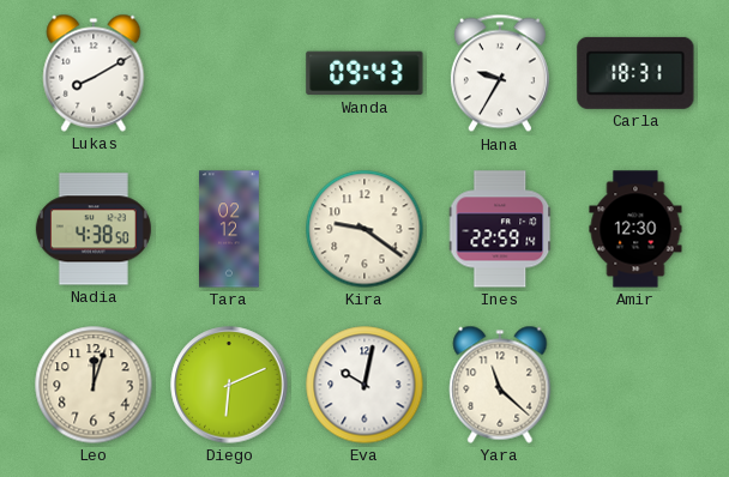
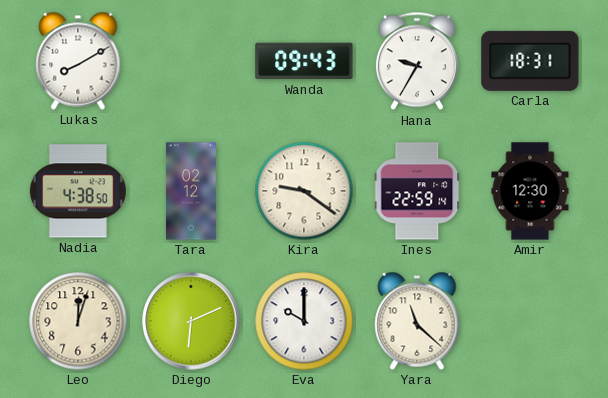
Eva: 10:02 -> 10:00
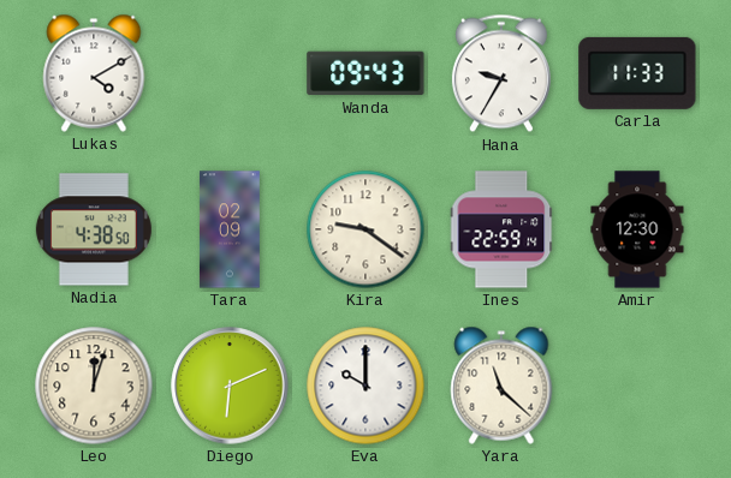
Lukas: 8:10 -> 4:10
Carla: 18:31 -> 11:33
Tara: 02:12 -> 02:09
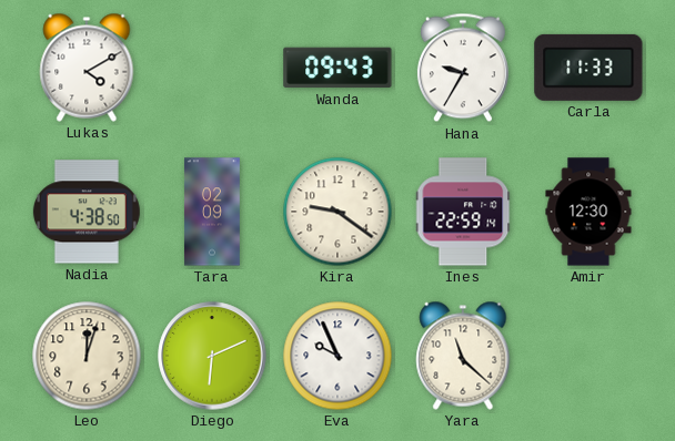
Eva: 10:00 -> 9:56
